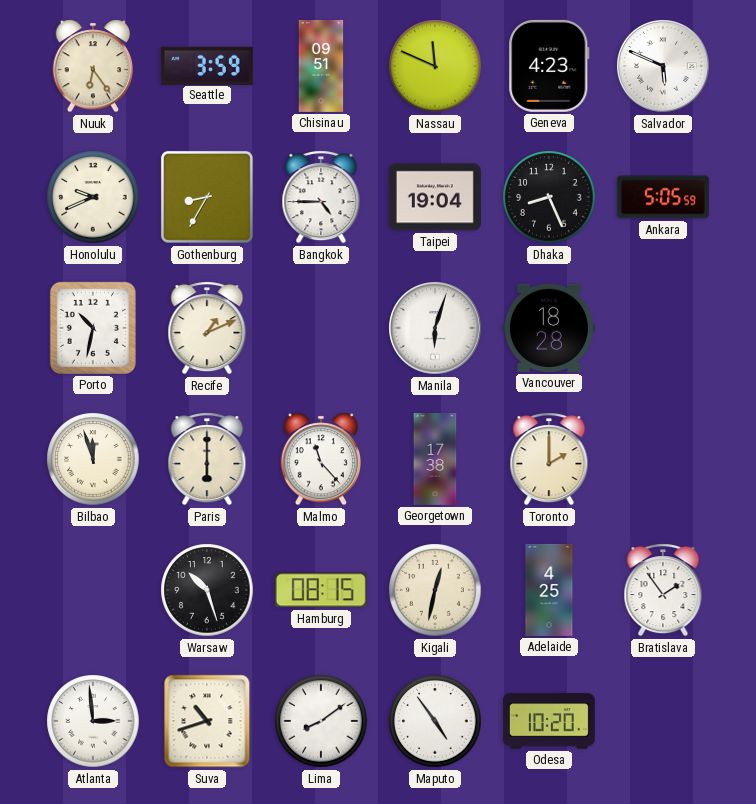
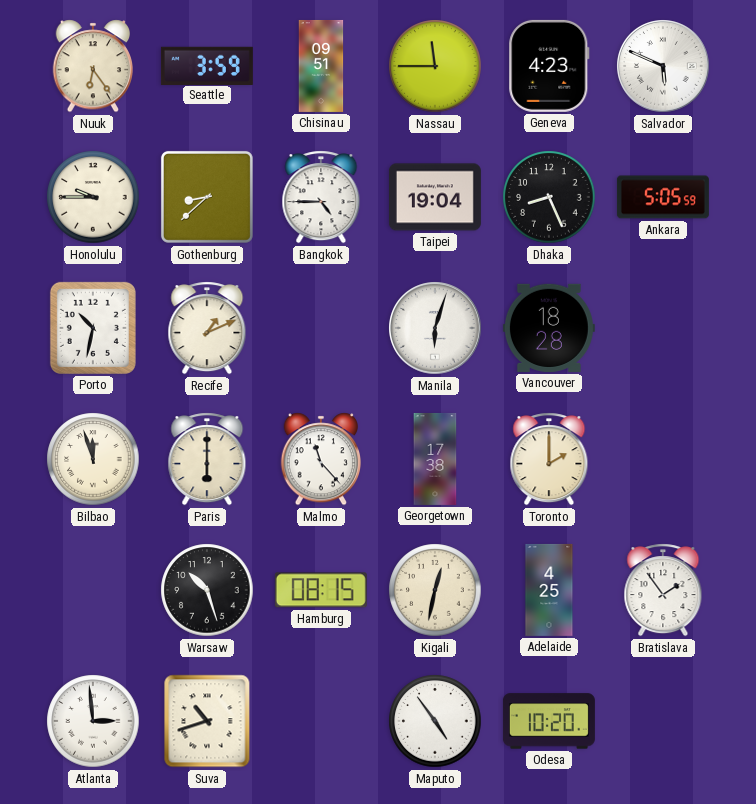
Nassau: 11:49 -> 11:45
Honolulu: 9:41 -> 9:45
Gothenburg: 8:35 -> 8:38
Lima: 8:09 -> none
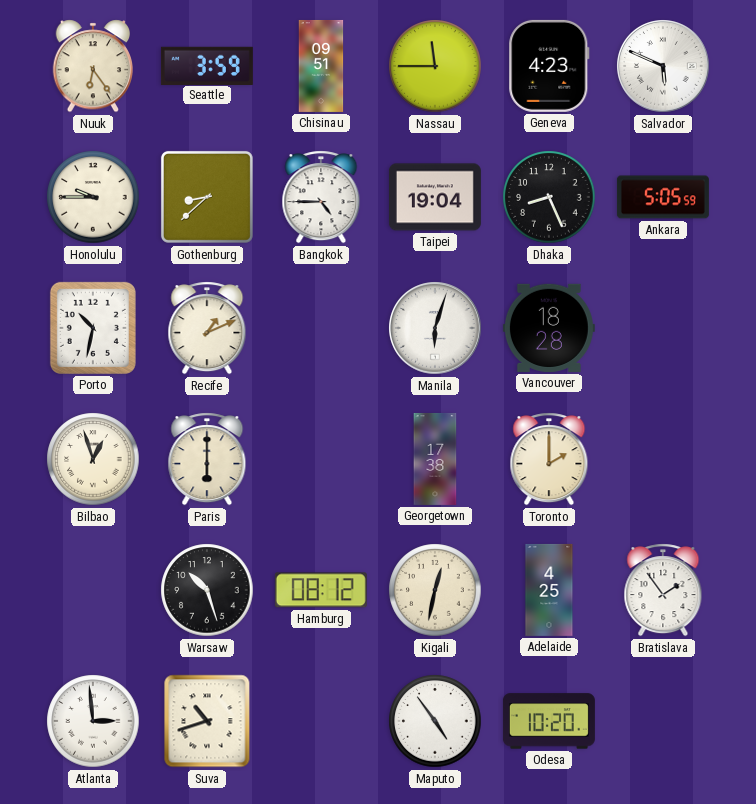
Bilbao: 11:57 -> 12:57
Malmo: 11:23 -> none
Hamburg: 08:15 -> 08:12
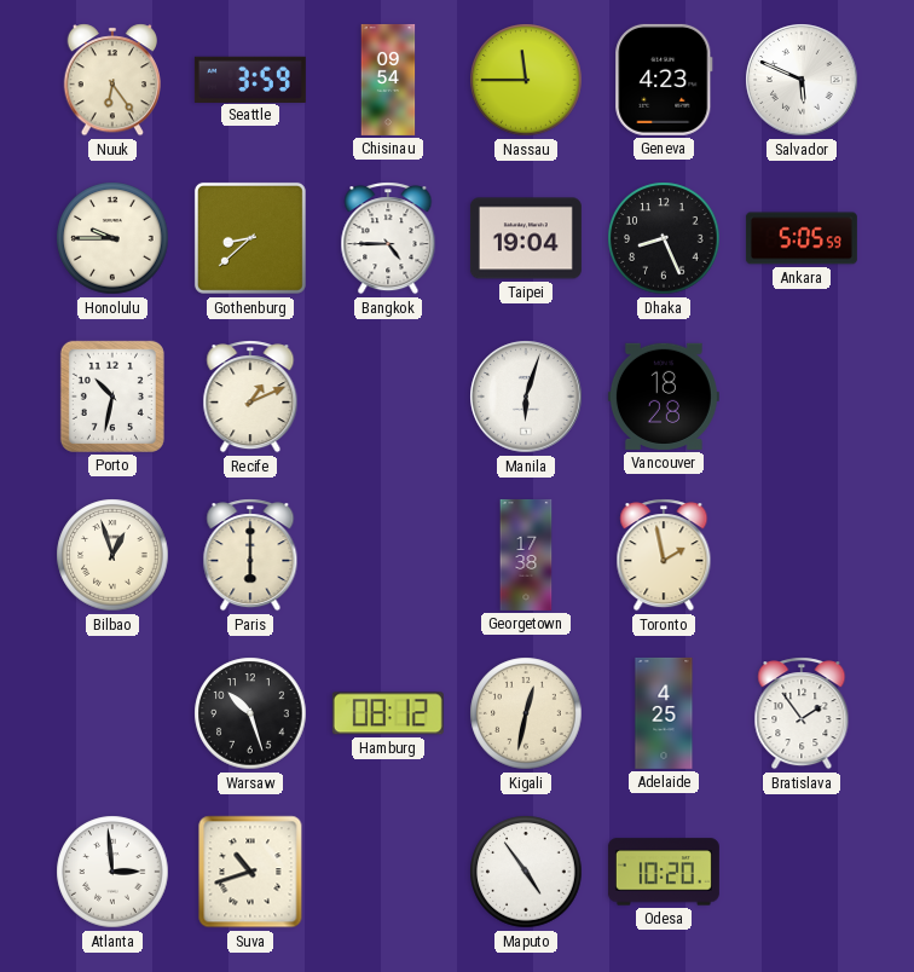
Chisinau: 09:51 -> 09:54
Toronto: 2:00 -> 1:58
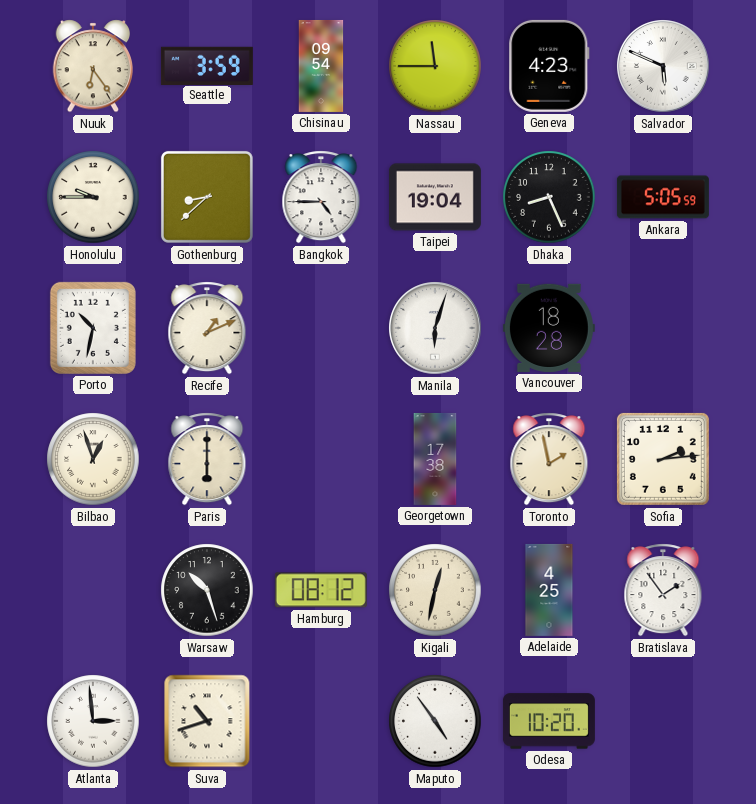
Sofia: none -> 2:14
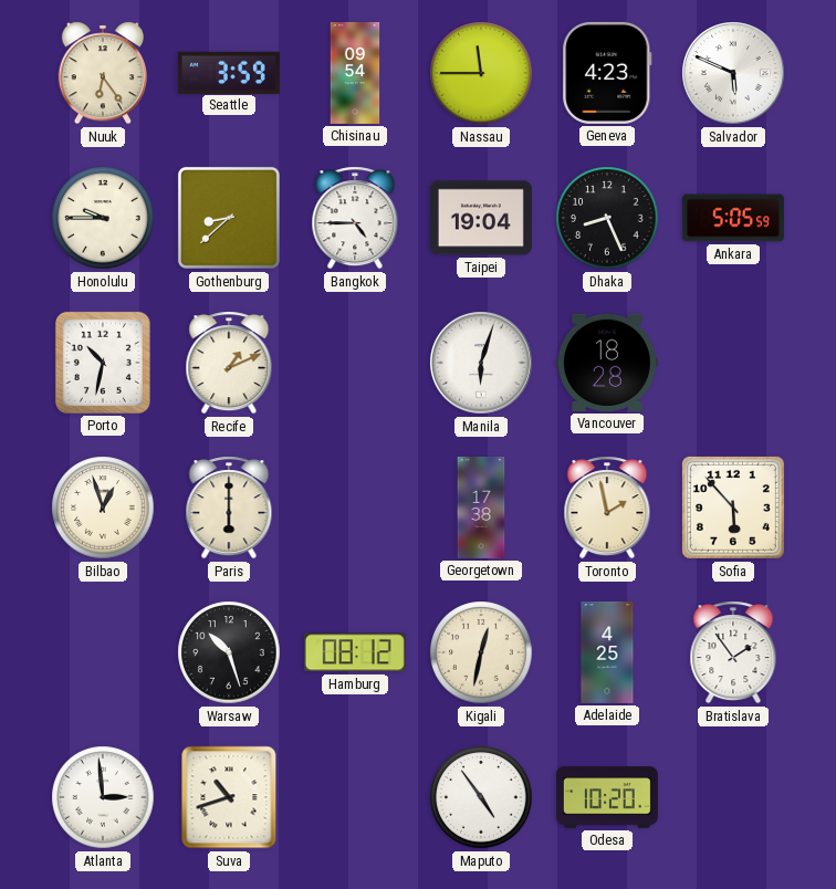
Sofia: 2:14 -> 5:53
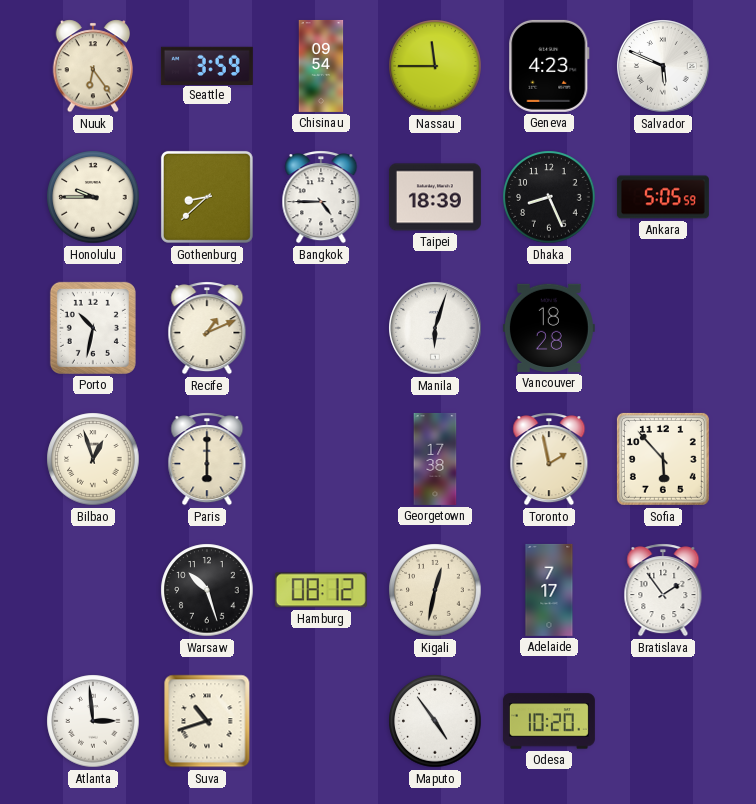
Taipei: 19:04 -> 18:39
Adelaide: 4:25 -> 7:17
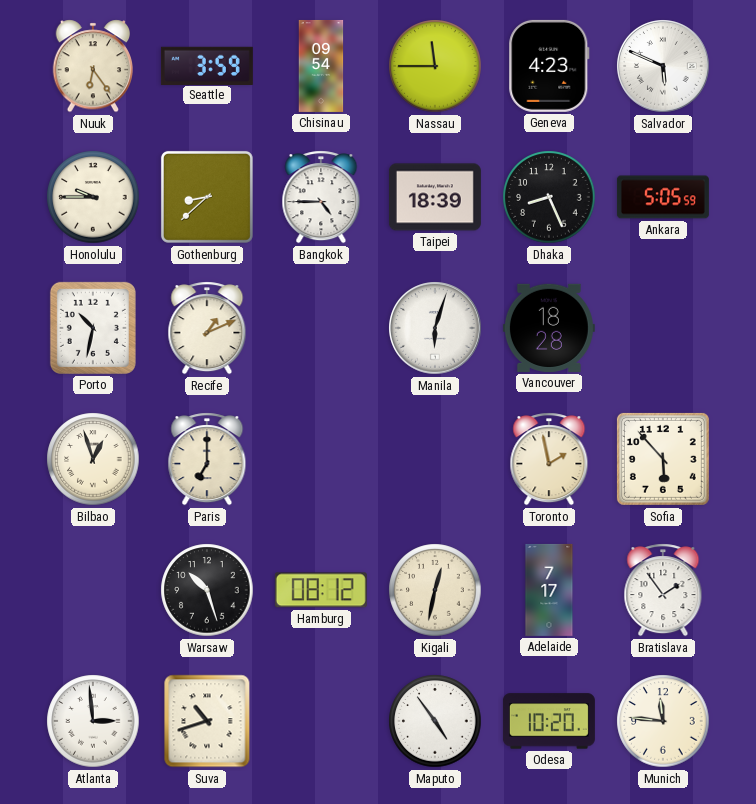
Paris: 6:00 -> 7:00
Georgetown: 17:38 -> none
Munich: none -> 11:46
